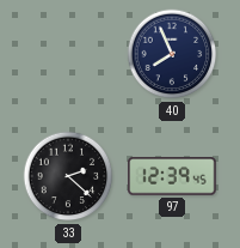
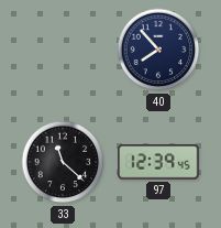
40: 7:56 -> 7:53
33: 2:22 -> 11:22
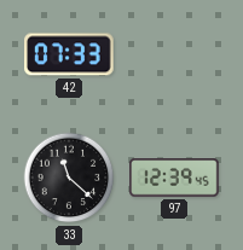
42: none -> 07:33
40: 7:53 -> none
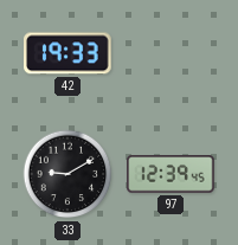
42: 07:33 -> 19:33
33: 11:22 -> 9:10
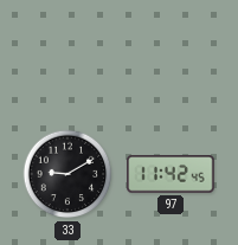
42: 19:33 -> none
97: 12:39 -> 11:42
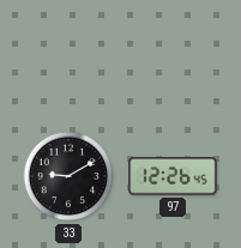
97: 11:42 -> 12:26
